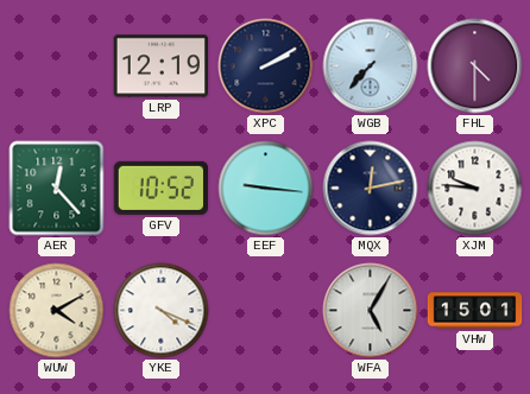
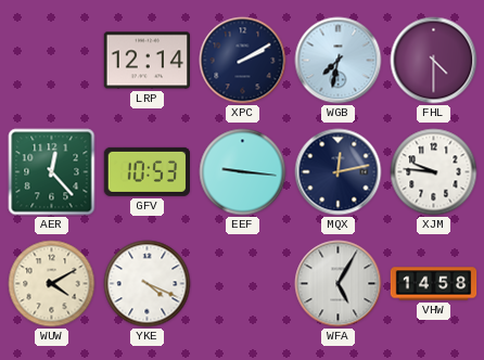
LRP: 12:19 -> 12:14
WGB: 7:37 -> 7:32
GFV: 10:52 -> 10:53
VHW: 15:01 -> 14:58
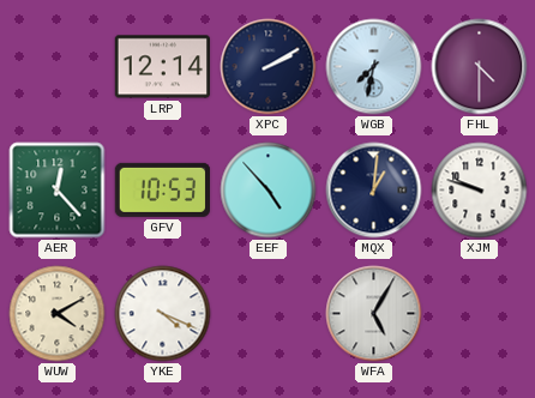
EEF: 9:16 -> 4:53
MQX: 12:13 -> 1:01
XJM: 9:46 -> 9:48
VHW: 14:58 -> none
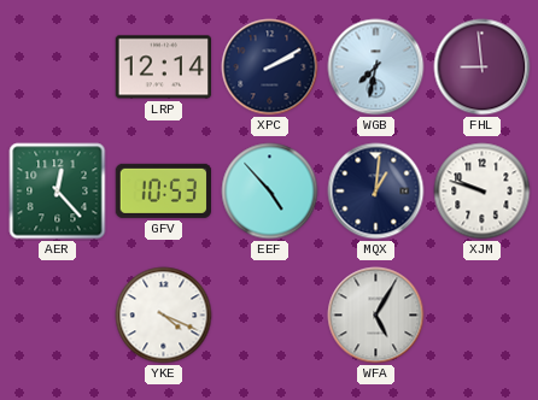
FHL: 4:30 -> 8:59
WUW: 4:10 -> none
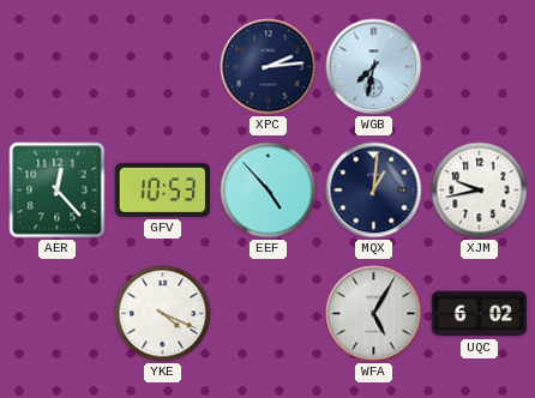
LRP: 12:14 -> none
XPC: 2:10 -> 2:14
FHL: 8:59 -> none
XJM: 9:48 -> 9:43
UQC: none -> 6:02
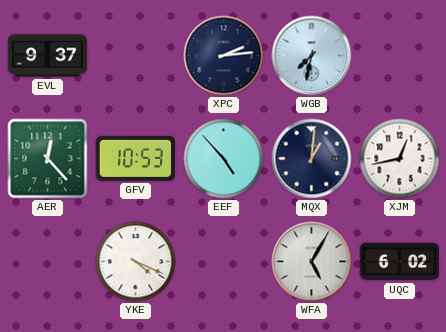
EVL: none -> 9:37
XJM: 9:43 -> 12:43
